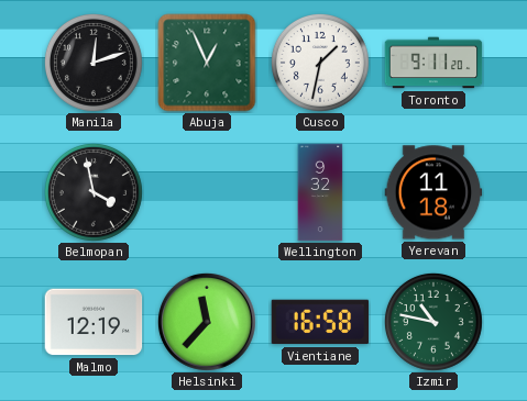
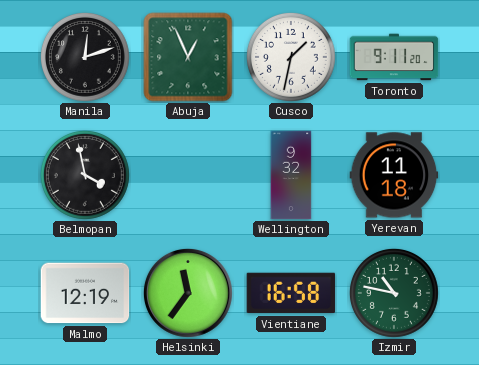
Helsinki: 11:37 -> 11:36
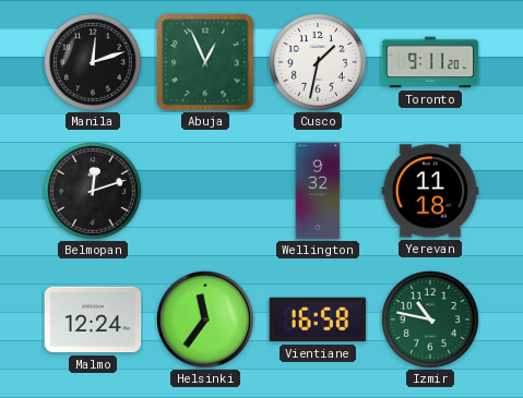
Belmopan: 3:58 -> 12:12
Malmo: 12:19 -> 12:24
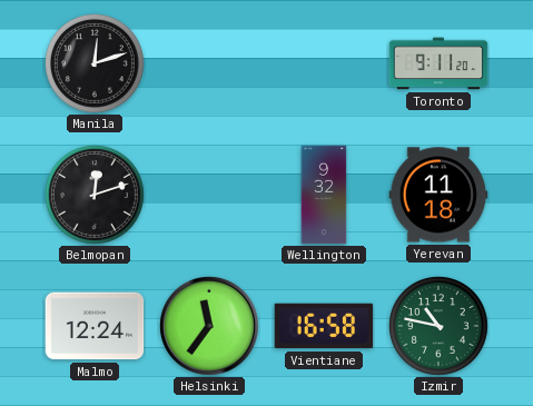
Abuja: 12:56 -> none
Cusco: 1:32 -> none
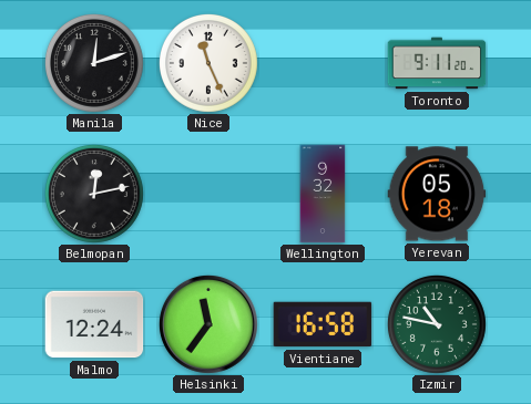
Nice: none -> 11:26
Belmopan: 12:12 -> 12:13
Yerevan: 11:18 -> 05:18
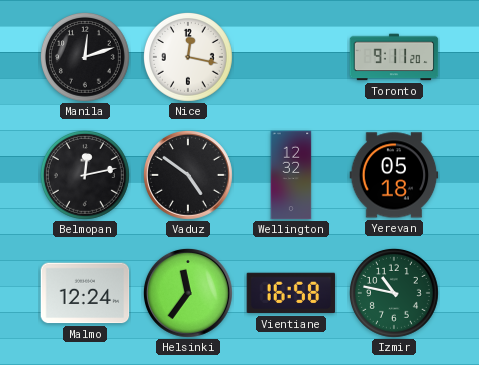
Nice: 11:26 -> 12:17
Vaduz: none -> 4:51
Wellington: 9:32 -> 12:32
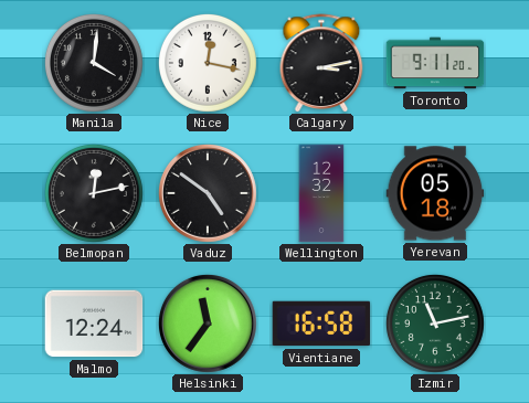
Manila: 12:12 -> 4:01
Calgary: none -> 3:13
Izmir: 10:47 -> 11:13
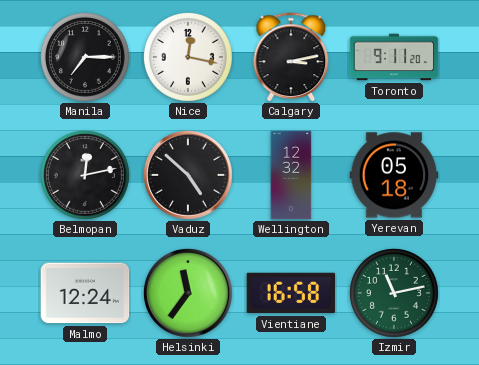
Manila: 4:01 -> 7:15
Vaduz: 4:51 -> 4:52
